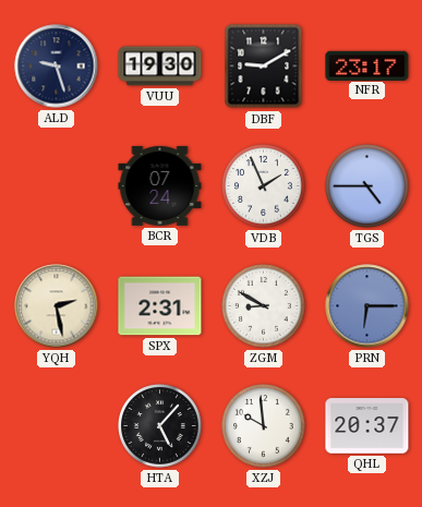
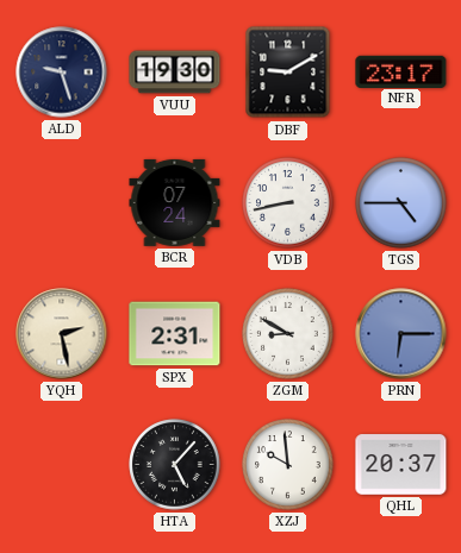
VDB: 1:56 -> 8:43
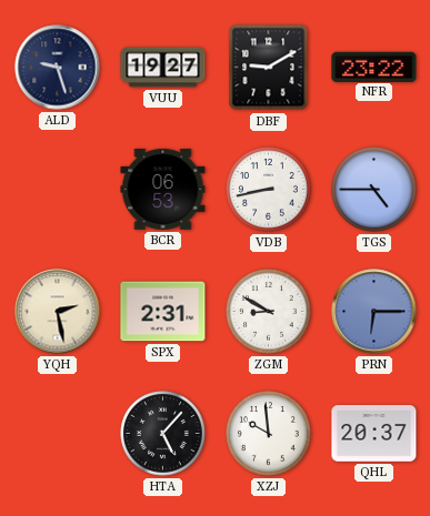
VUU: 19:30 -> 19:27
NFR: 23:17 -> 23:22
BCR: 07:24 -> 06:53
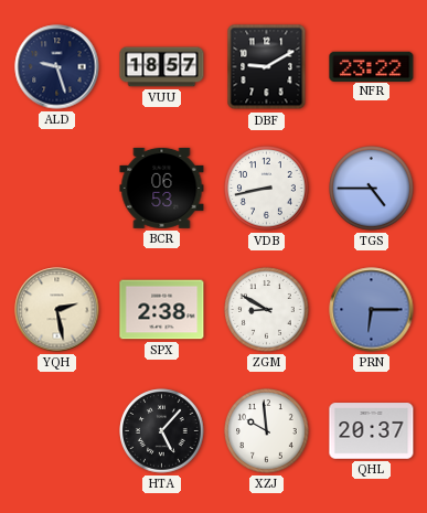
VUU: 19:27 -> 18:57
SPX: 2:31 -> 2:38
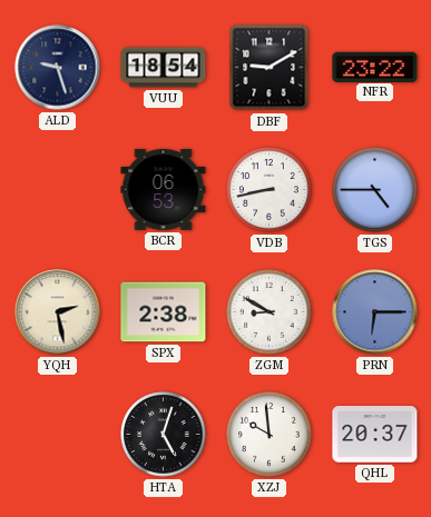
VUU: 18:57 -> 18:54
HTA: 5:07 -> 5:03
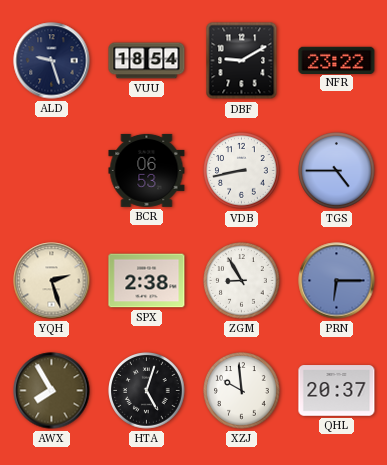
YQH: 2:28 -> 2:27
ZGM: 8:50 -> 8:55
AWX: none -> 7:55
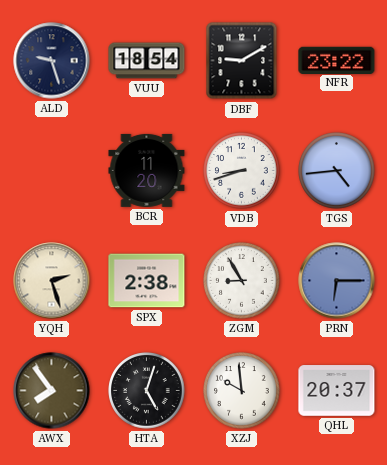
BCR: 06:53 -> 11:20
VDB: 8:43 -> 8:42
TGS: 4:45 -> 4:44
AWX: 7:55 -> 7:54
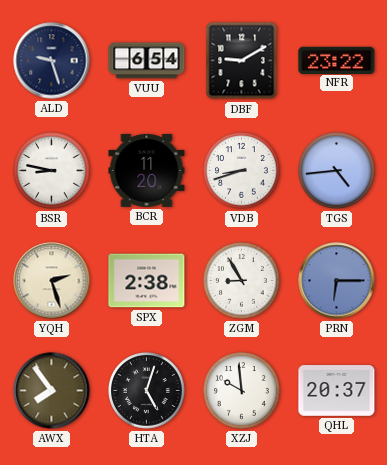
VUU: 18:54 -> 6:54
BSR: none -> 8:47
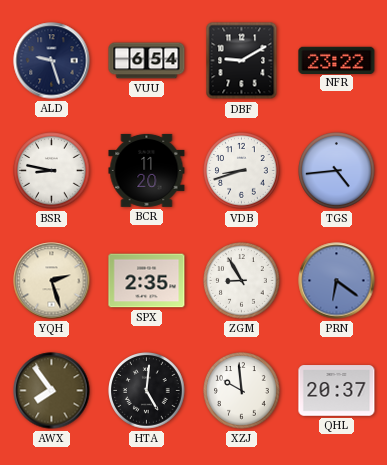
SPX: 2:38 -> 2:35
PRN: 6:15 -> 6:21
HTA: 5:03 -> 5:01
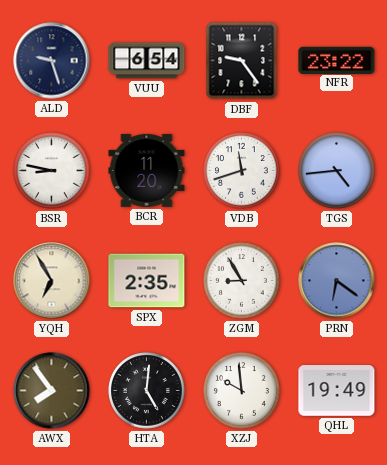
DBF: 9:10 -> 9:24
VDB: 8:42 -> 11:42
YQH: 2:27 -> 6:55
QHL: 20:37 -> 19:49
